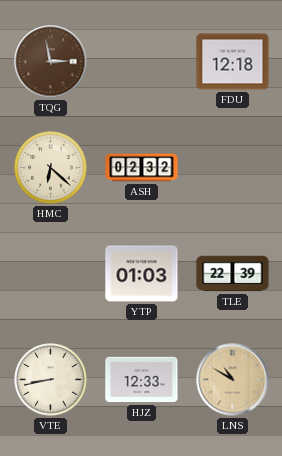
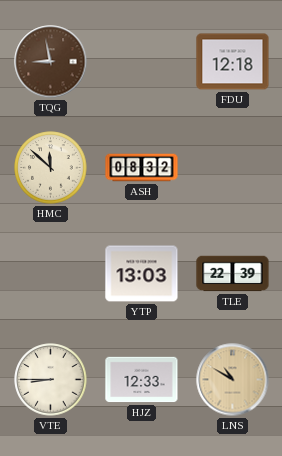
TQG: 2:58 -> 8:58
HMC: 6:22 -> 11:52
ASH: 02:32 -> 08:32
YTP: 01:03 -> 13:03
VTE: 8:43 -> 8:45
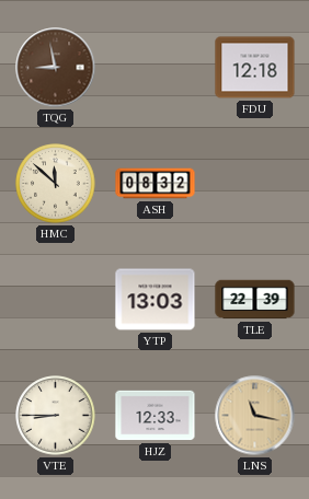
LNS: 10:50 -> 11:17
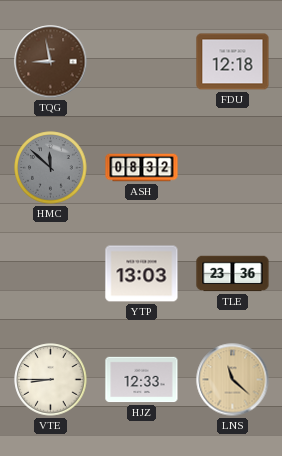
HMC dial: cream -> grey
TLE: 22:39 -> 23:36
LNS: 11:17 -> 11:22
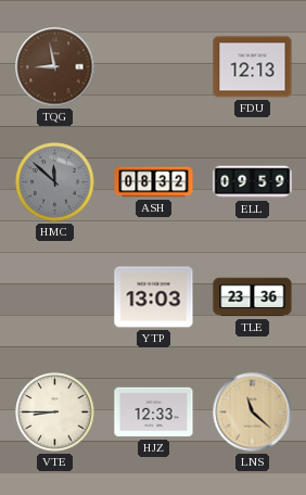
FDU: 12:18 -> 12:13
ELL: none -> 09:59
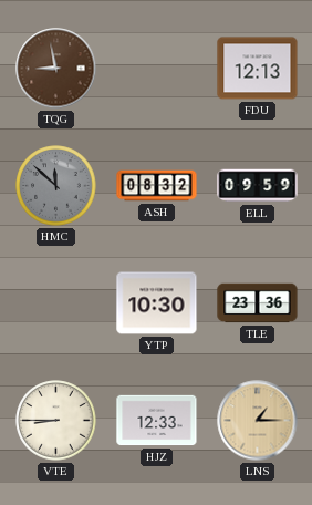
YTP: 13:03 -> 10:30
LNS: 11:22 -> 1:15
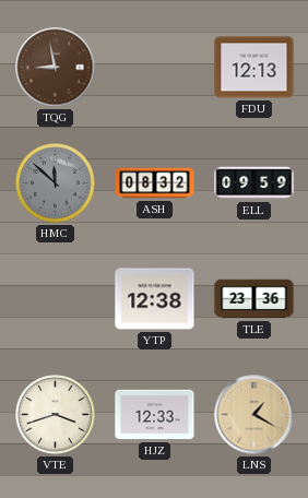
YTP: 10:30 -> 12:38
VTE: 8:45 -> 3:42
LNS: 1:15 -> 1:20
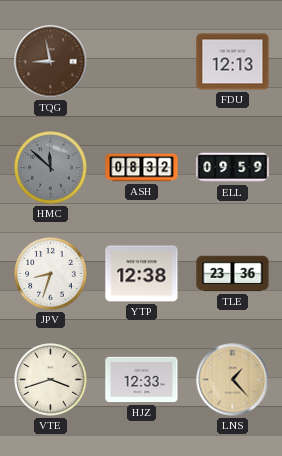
JPV: none -> 8:33
LNS: 1:20 -> 1:23
